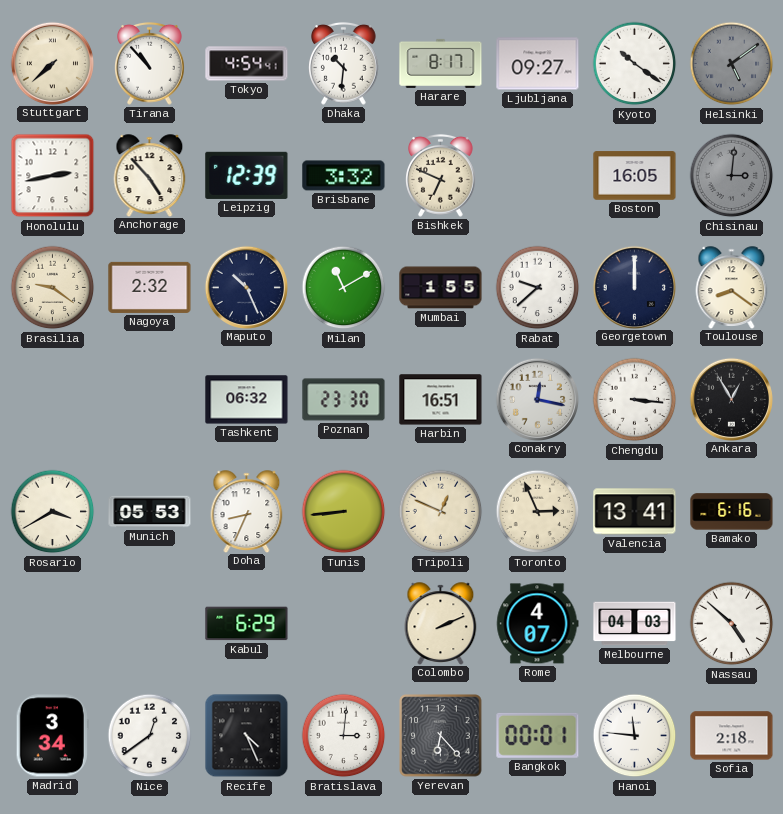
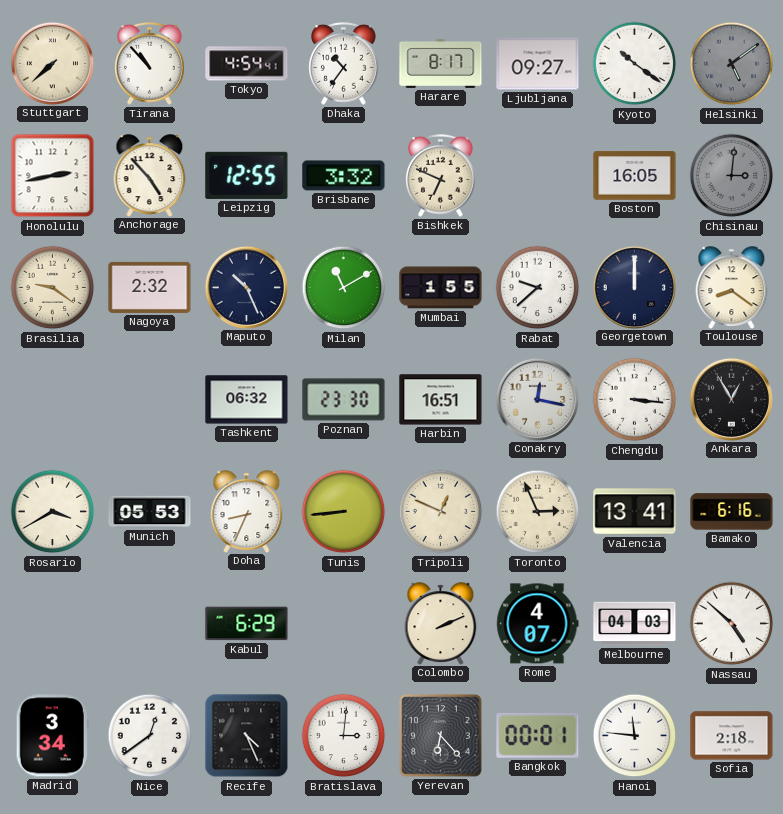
Dhaka: 10:31 -> 10:36
Leipzig: 12:39 -> 12:55
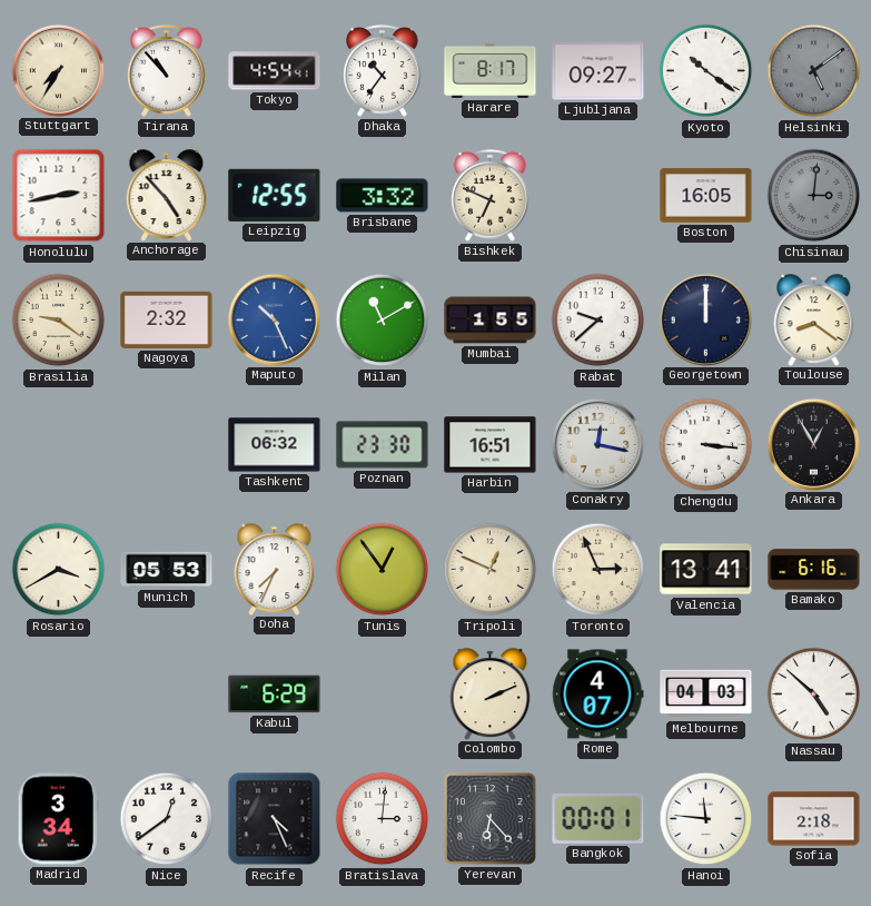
Stuttgart: 7:38 -> 7:35
Maputo dial: navy -> blue
Doha: 8:34 -> 7:34
Tunis: 8:44 -> 12:54
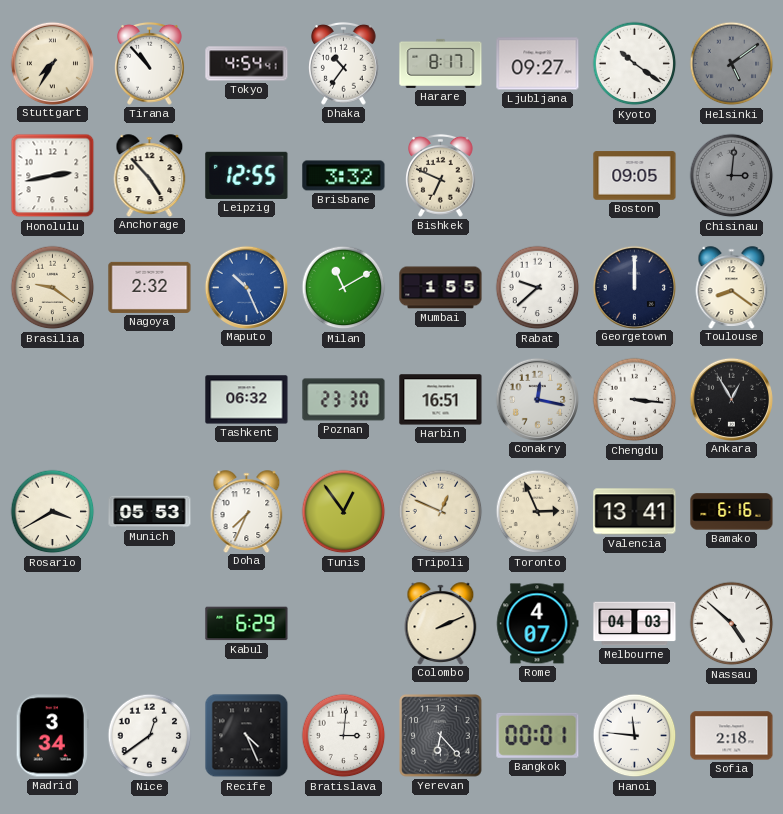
Boston: 16:05 -> 09:05
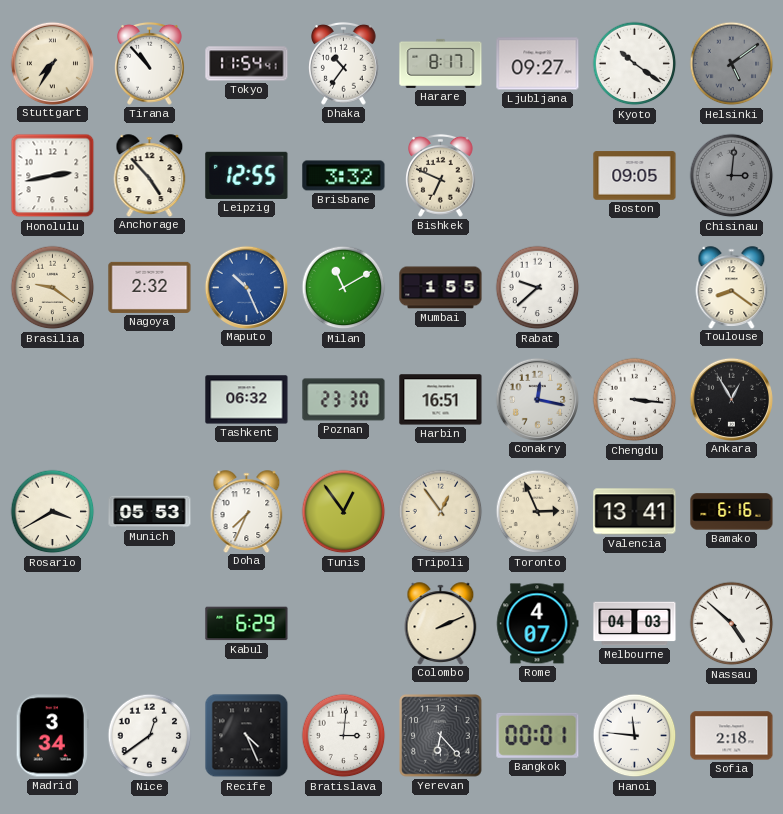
Tokyo: 4:54 -> 11:54
Georgetown: 12:00 -> none
Tripoli: 12:49 -> 12:54
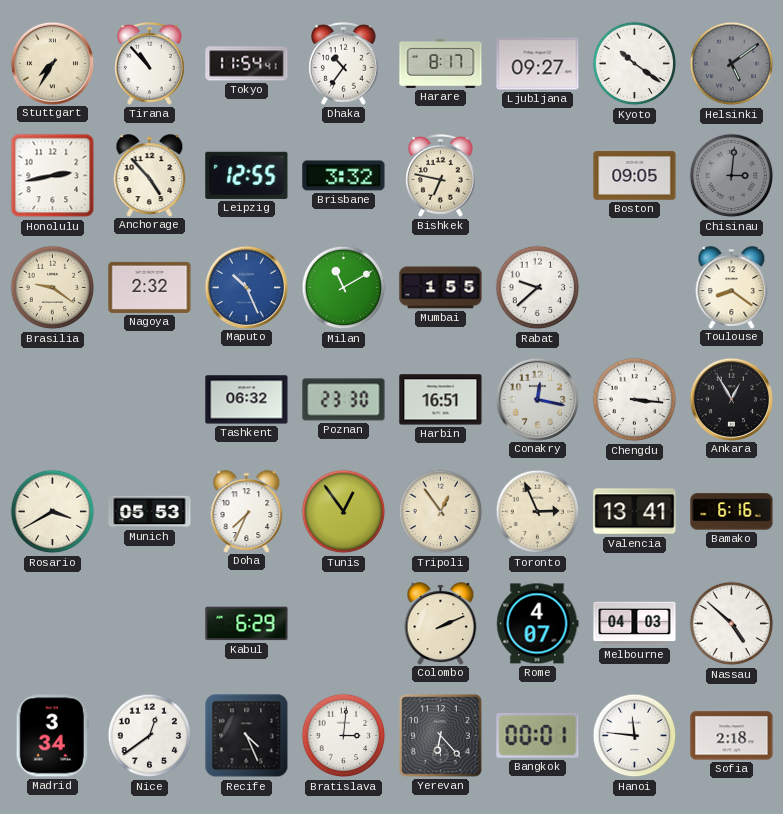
Bishkek: 6:49 -> 6:47
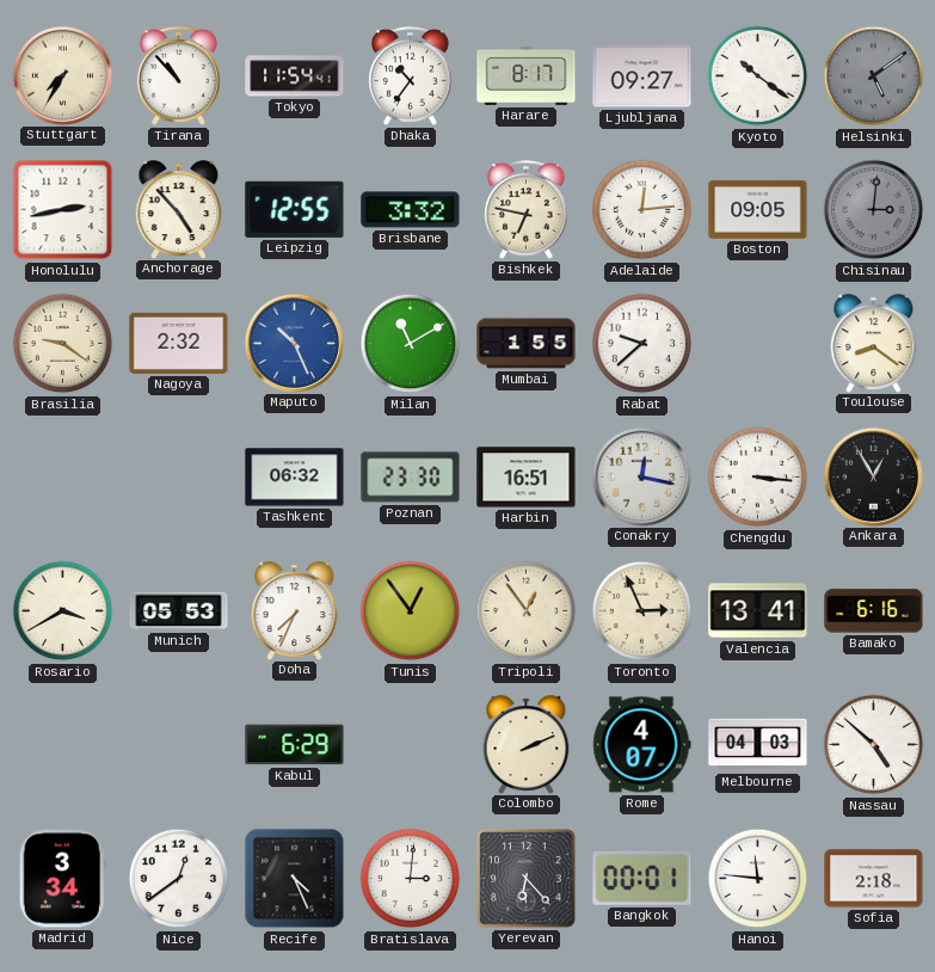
Adelaide: none -> 12:14
